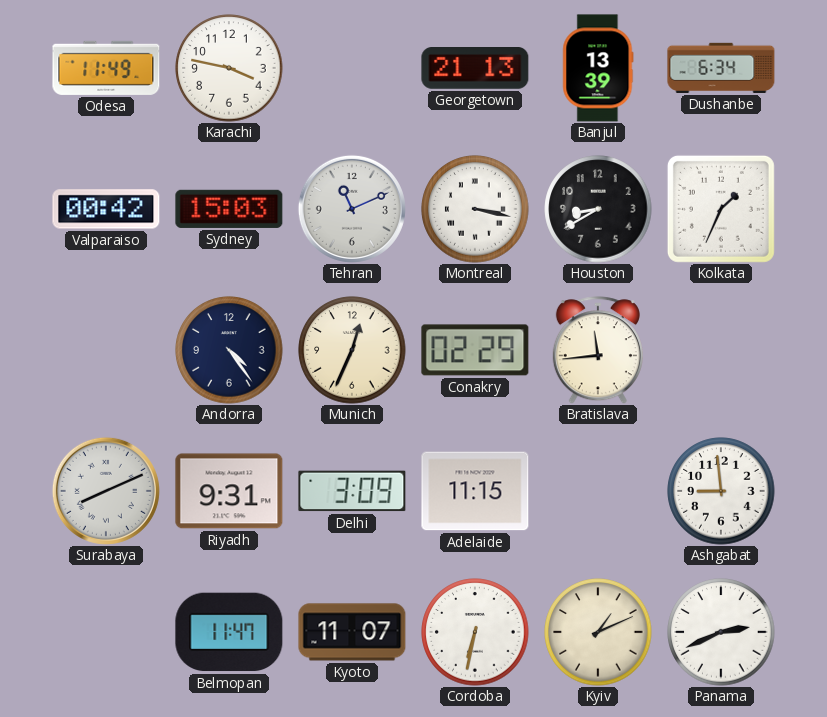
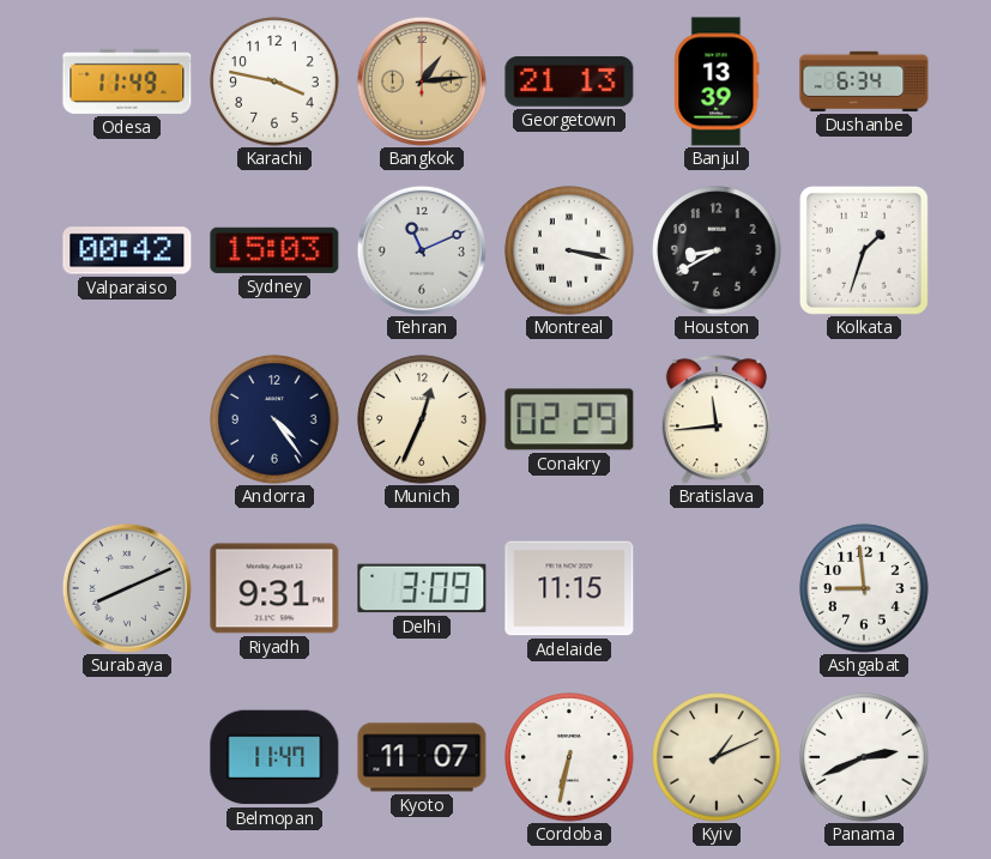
Bangkok: none -> 1:14
Kolkata: 1:34 -> 1:33
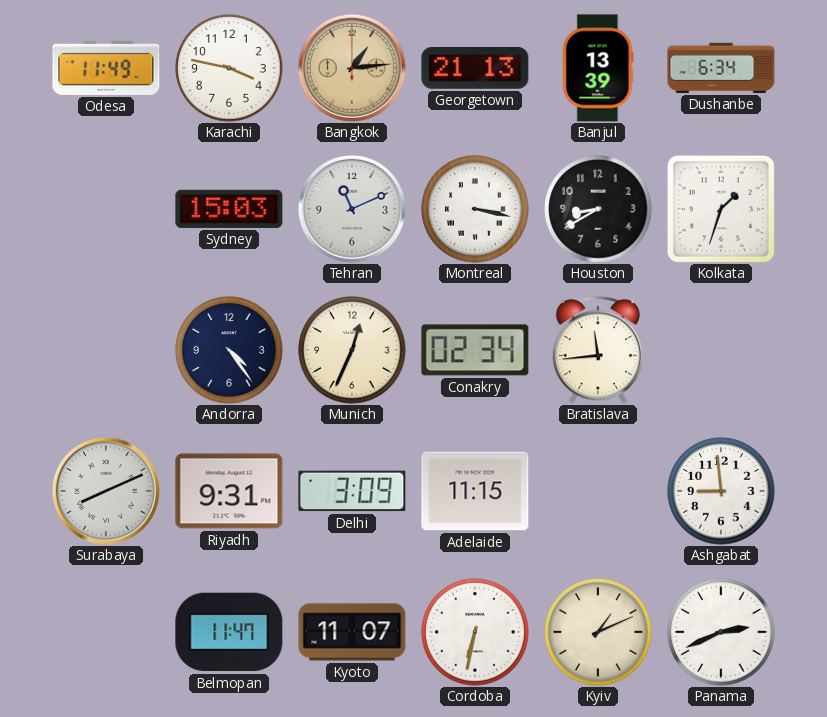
Valparaiso: 00:42 -> none
Conakry: 02:29 -> 02:34
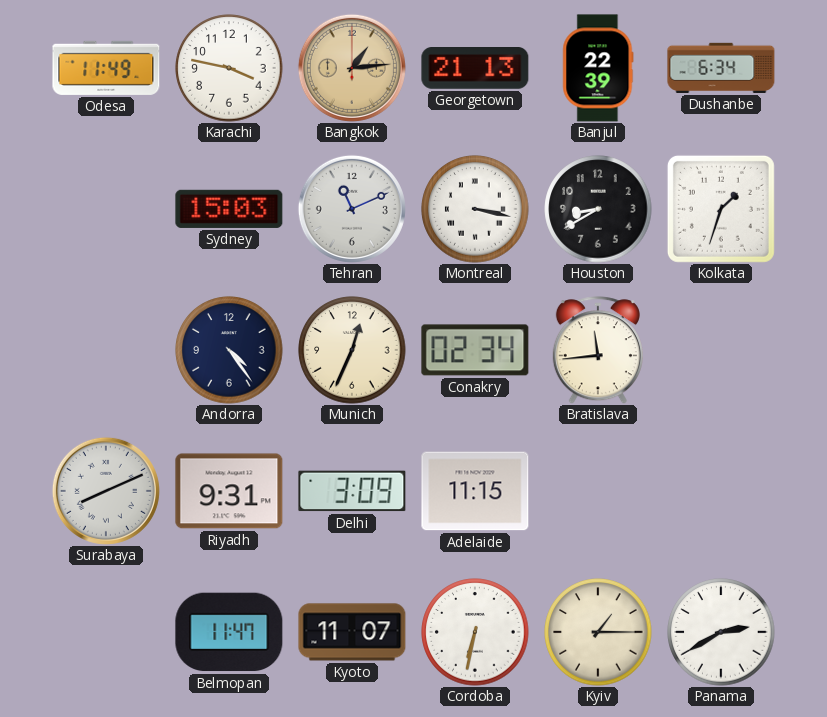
Banjul: 13:39 -> 22:39
Ashgabat: 8:59 -> none
Kyiv: 1:11 -> 1:15
Panama: 2:41 -> 2:40
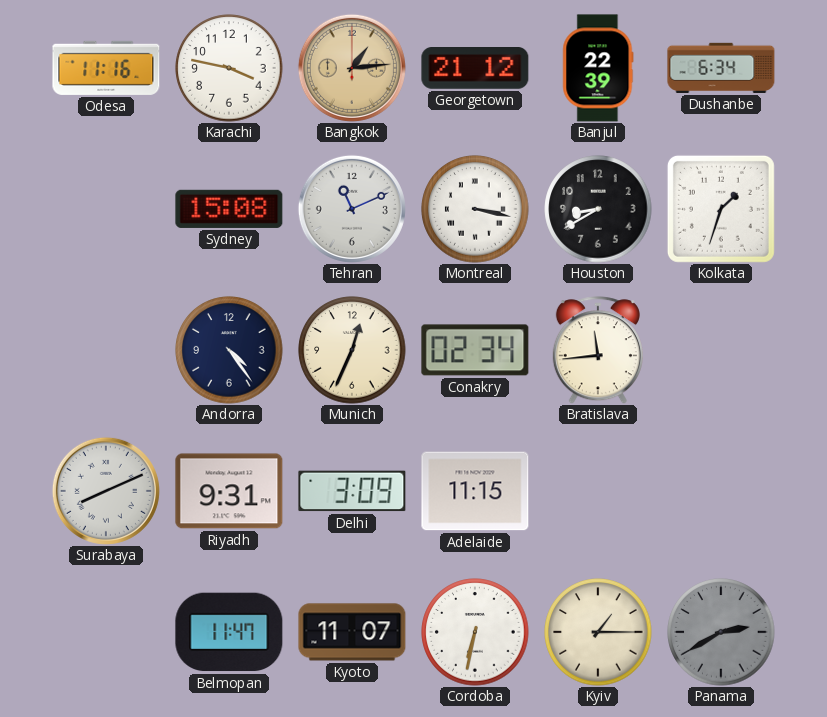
Odesa: 11:49 -> 11:16
Georgetown: 21:13 -> 21:12
Sydney: 15:03 -> 15:08
Panama dial: white -> grey
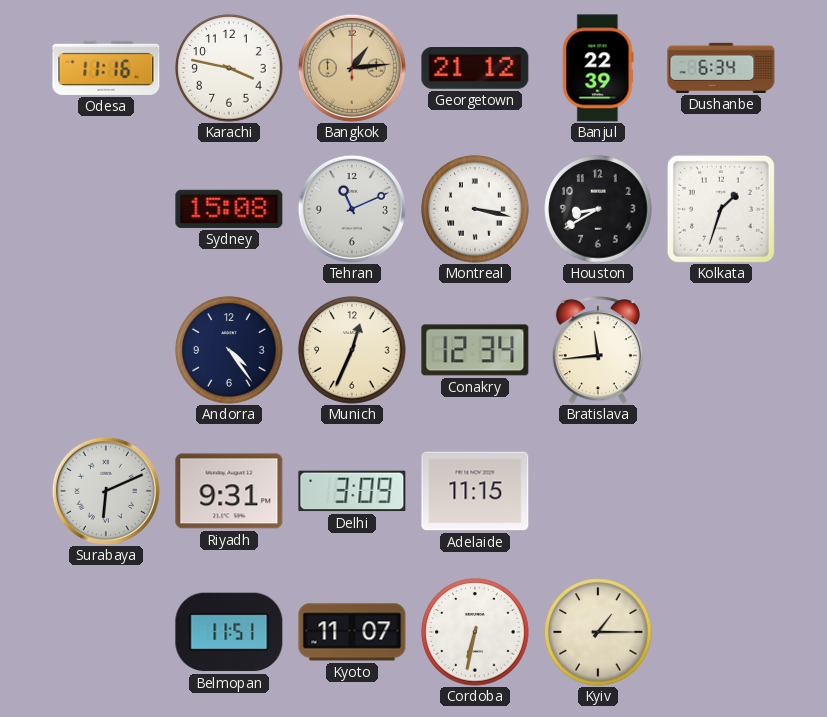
Conakry: 02:34 -> 12:34
Surabaya: 8:11 -> 6:11
Belmopan: 11:47 -> 11:51
Panama: 2:40 -> none
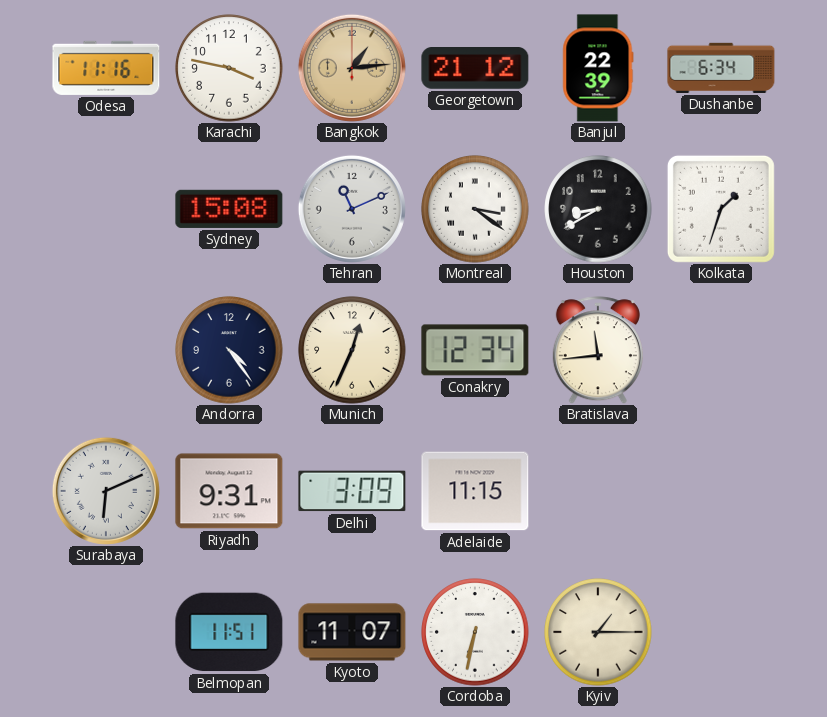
Montreal: 3:17 -> 3:21
